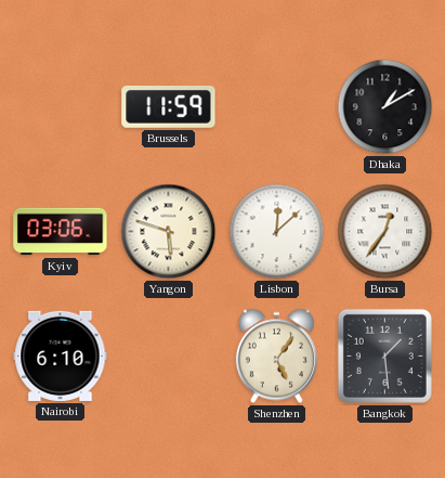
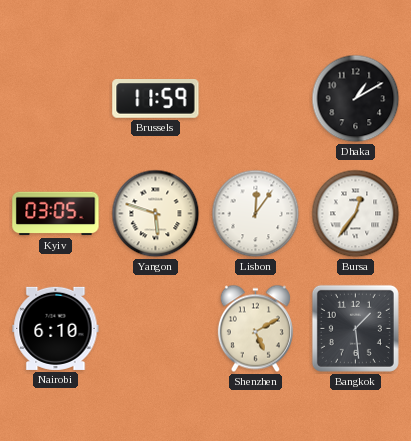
Kyiv: 03:06 -> 03:05
Lisbon: 12:08 -> 12:06
Shenzhen: 5:06 -> 5:10
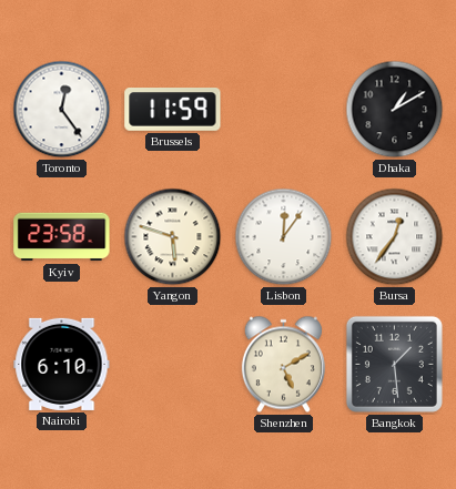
Toronto: none -> 12:24
Kyiv: 03:05 -> 23:58
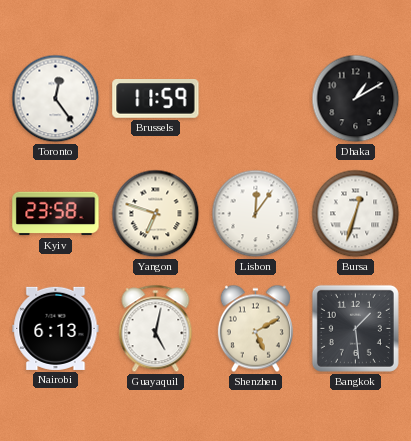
Yangon: 5:48 -> 6:48
Bursa: 12:36 -> 12:33
Nairobi: 6:10 -> 6:13
Guayaquil: none -> 5:02
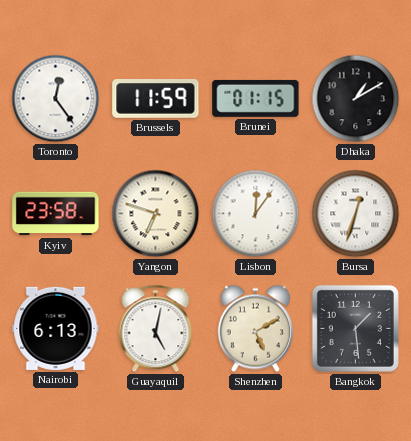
Brunei: none -> 01:15
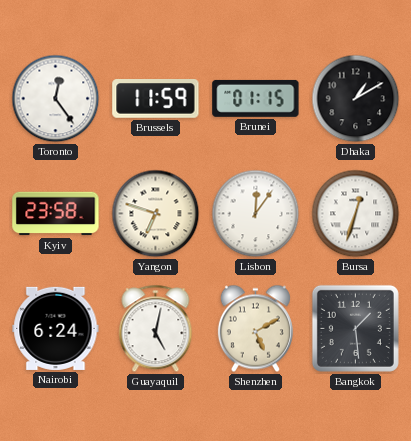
Nairobi: 6:13 -> 6:24
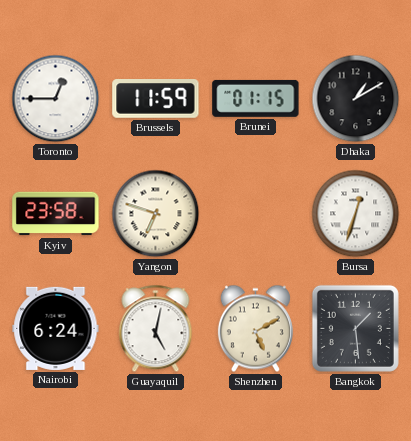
Toronto: 12:24 -> 12:45
Lisbon: 12:06 -> none
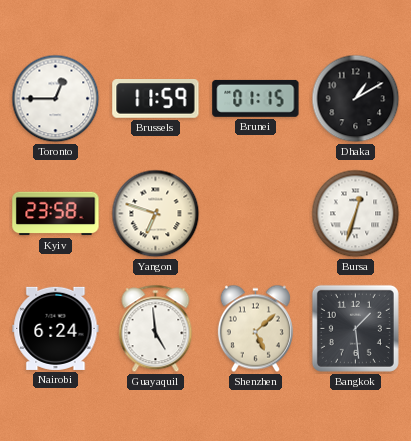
Guayaquil: 5:02 -> 4:59
Shenzhen: 5:10 -> 5:08
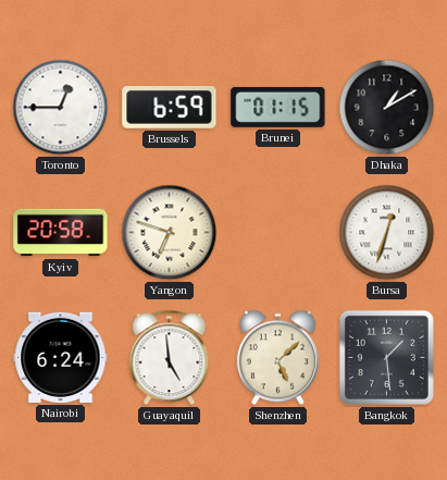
Brussels: 11:59 -> 6:59
Kyiv: 23:58 -> 20:58
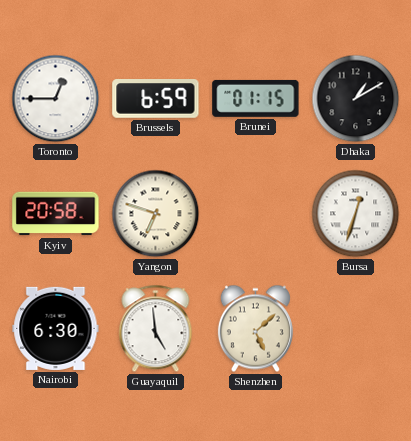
Nairobi: 6:24 -> 6:30
Bangkok: 1:29 -> none
